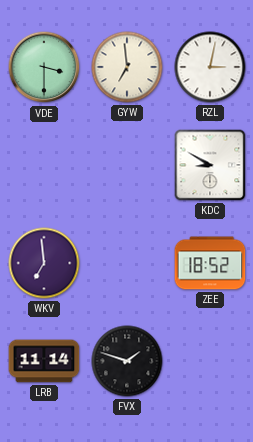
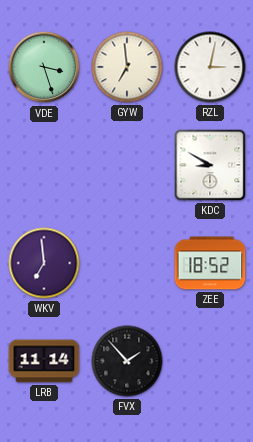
VDE: 3:30 -> 3:27
FVX: 1:48 -> 1:53
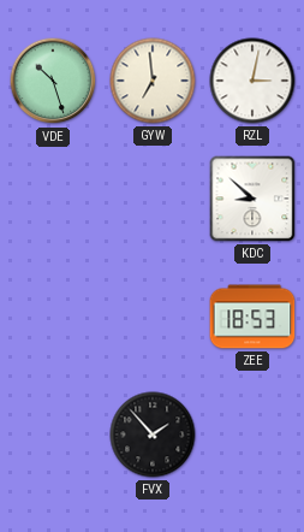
VDE: 3:27 -> 10:27
KDC: 8:50 -> 8:52
WKV: 6:59 -> none
ZEE: 18:52 -> 18:53
LRB: 11:14 -> none
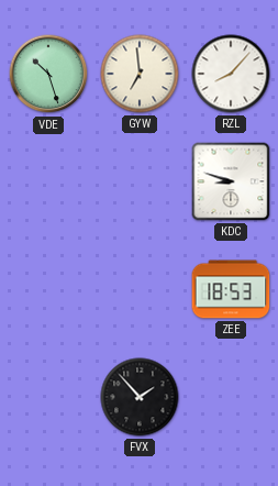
RZL: 3:02 -> 8:07
KDC: 8:52 -> 8:48
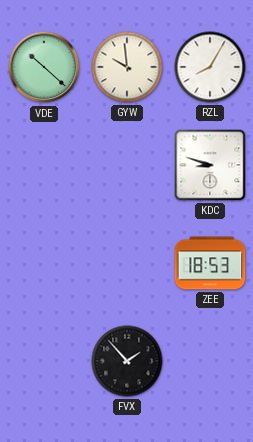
VDE: 10:27 -> 10:22
GYW: 6:59 -> 9:59
RZL: 8:07 -> 8:05
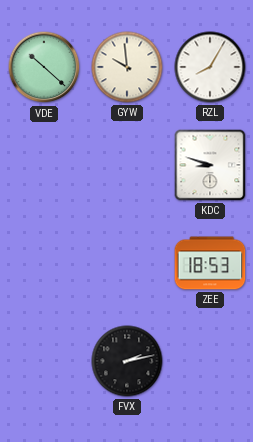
FVX: 1:53 -> 2:13
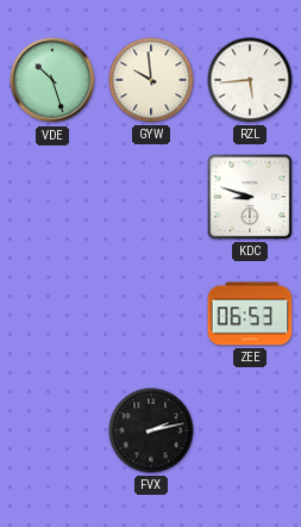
VDE: 10:22 -> 10:27
RZL: 8:05 -> 5:44
ZEE: 18:53 -> 06:53
